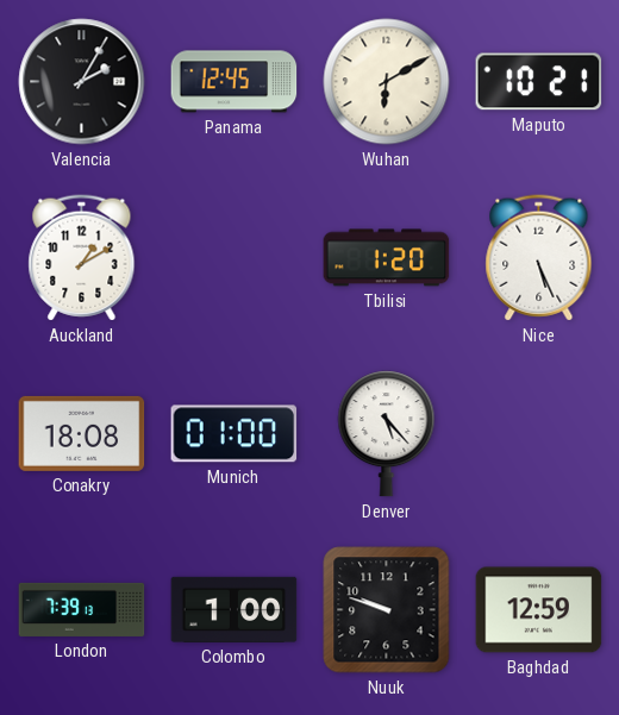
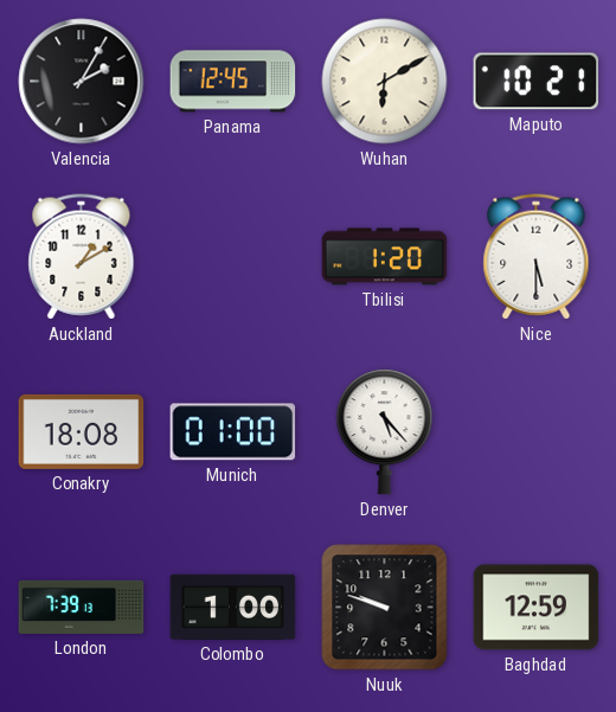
Nice: 5:26 -> 5:30
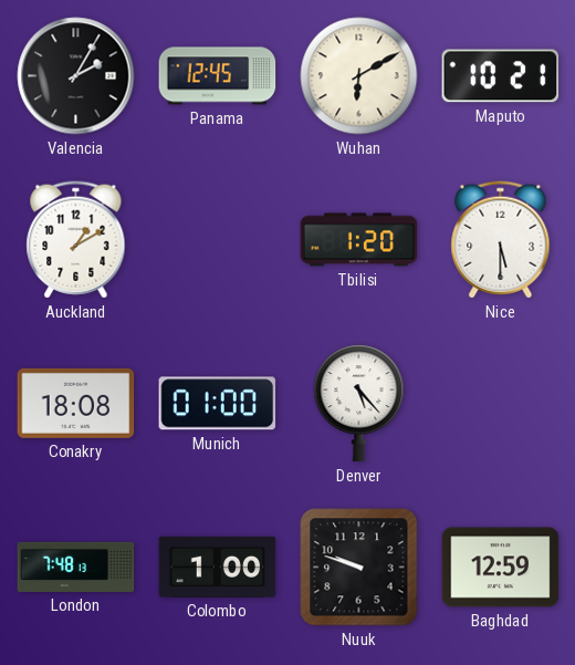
London: 7:39 -> 7:48
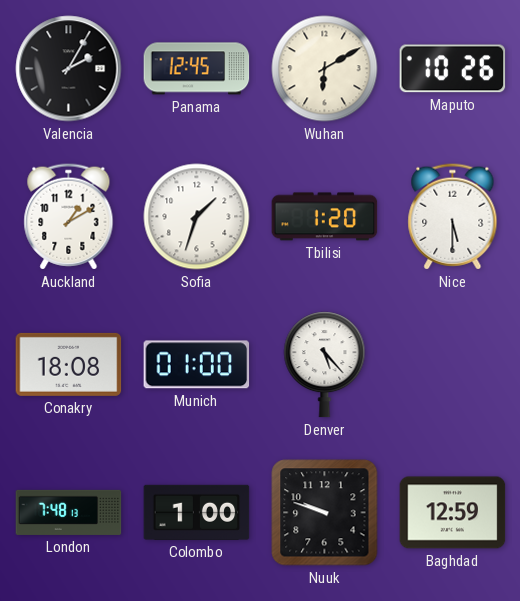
Maputo: 10:21 -> 10:26
Sofia: none -> 1:33
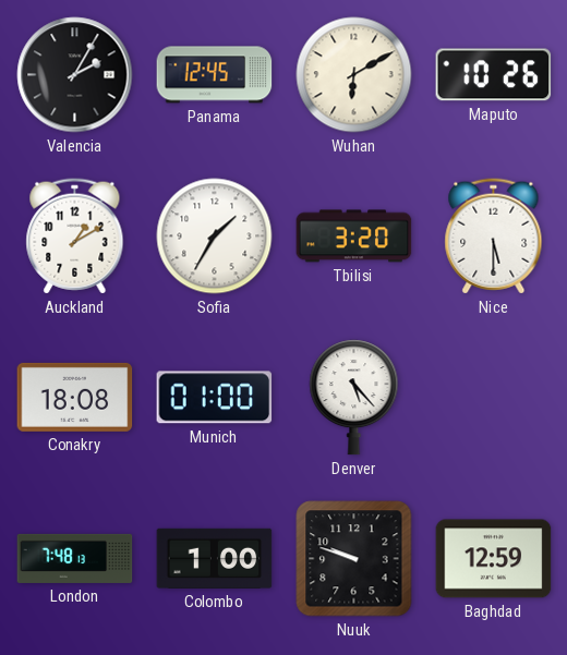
Sofia: 1:33 -> 1:35
Tbilisi: 1:20 -> 3:20
